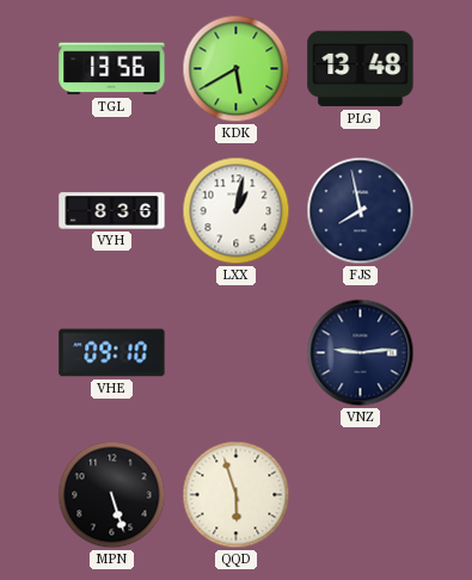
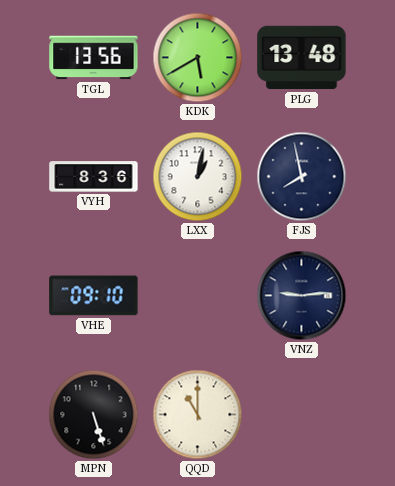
QQD: 5:57 -> 11:00
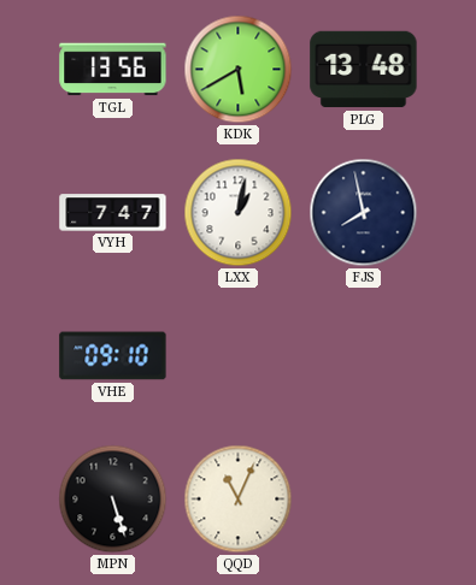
VYH: 8:36 -> 7:47
VNZ: 9:14 -> none
QQD: 11:00 -> 11:04
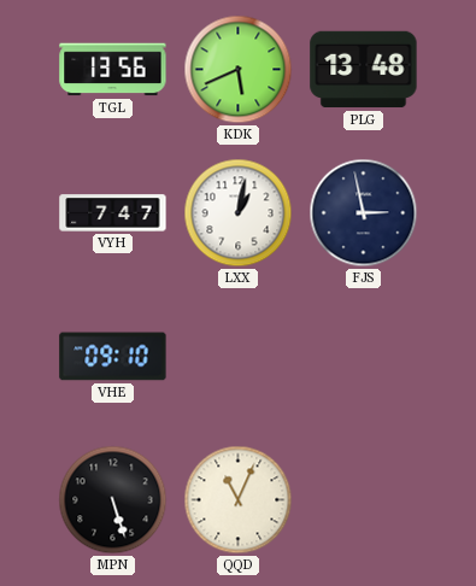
KDK: 5:40 -> 5:41
FJS: 7:58 -> 2:58
